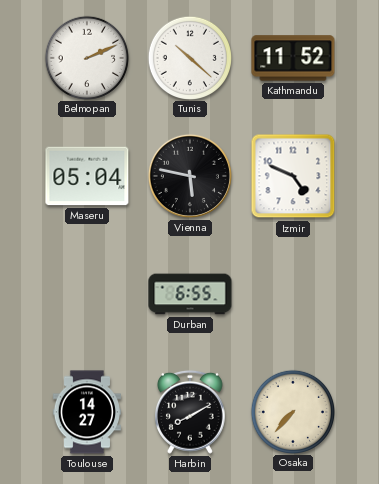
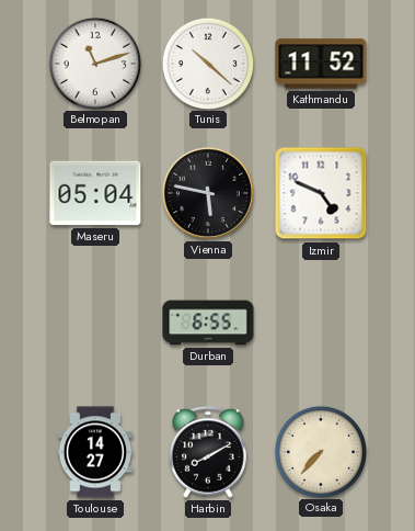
Belmopan: 2:11 -> 11:12
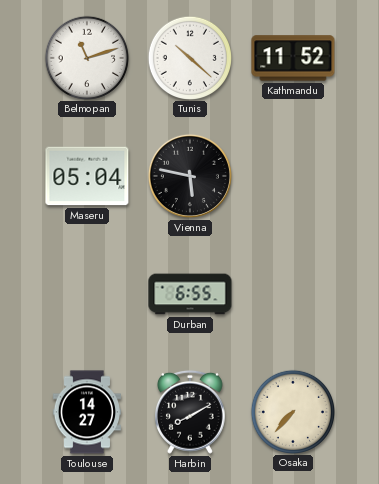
Izmir: 4:49 -> none
